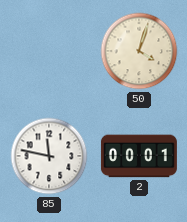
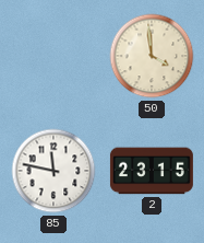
50: 4:03 -> 3:59
2: 00:01 -> 23:15
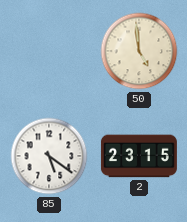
50: 3:59 -> 4:59
85: 11:47 -> 5:21
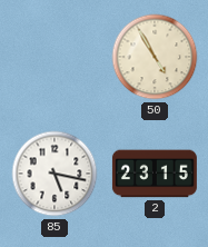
50: 4:59 -> 4:55
85: 5:21 -> 5:17
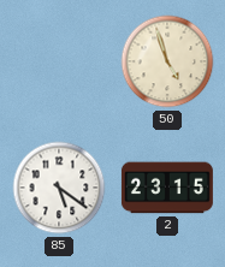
50: 4:55 -> 4:57
85: 5:17 -> 5:21
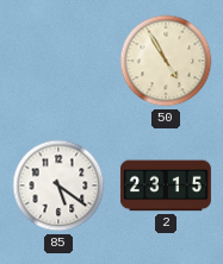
50: 4:57 -> 4:55
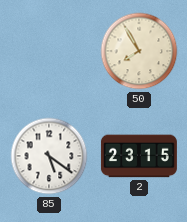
50: 4:55 -> 7:55
